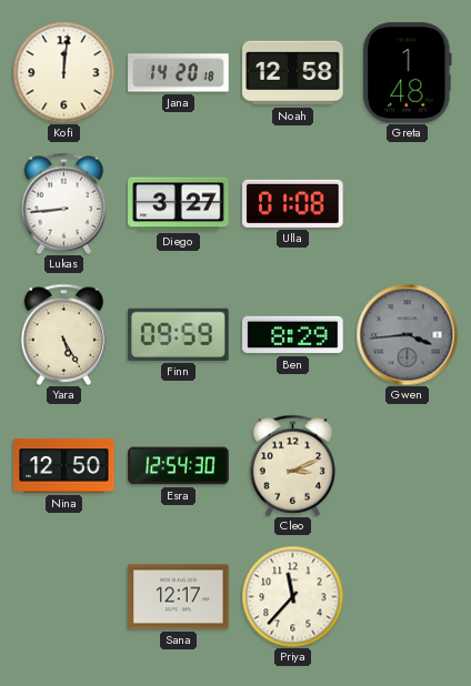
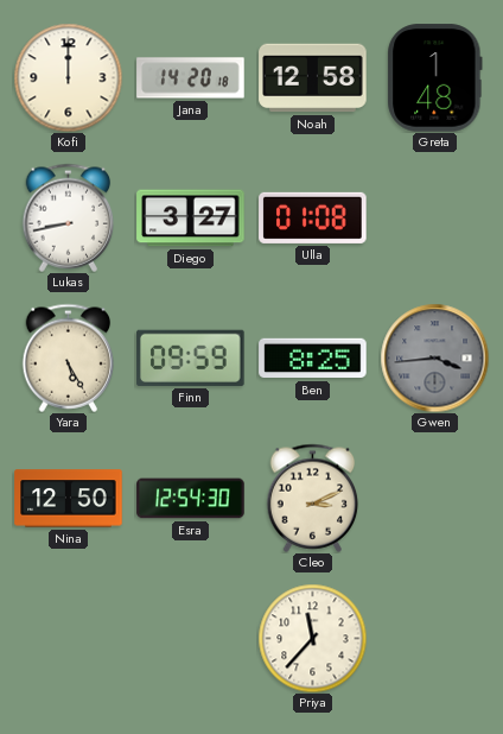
Kofi: 12:01 -> 12:00
Lukas: 8:44 -> 8:43
Ben: 8:29 -> 8:25
Sana: 12:17 -> none
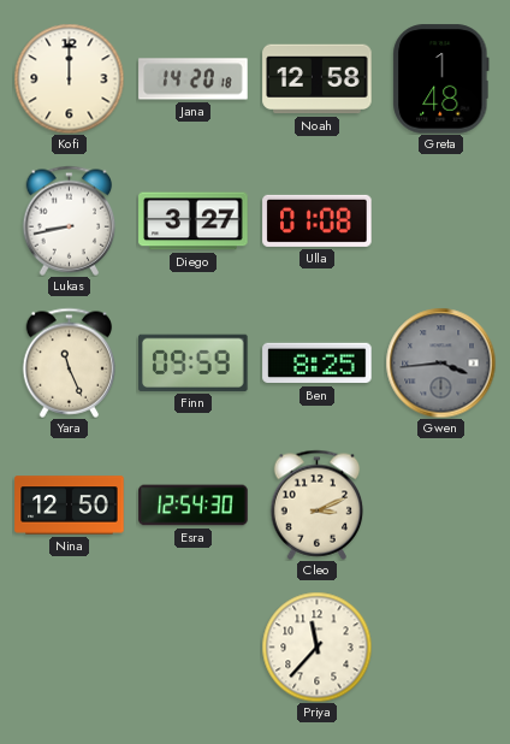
Yara: 5:25 -> 11:26
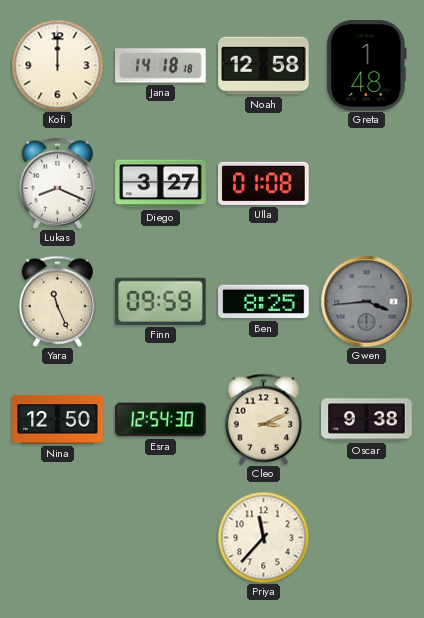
Jana: 14:20 -> 14:18
Lukas: 8:43 -> 8:19
Oscar: none -> 9:38
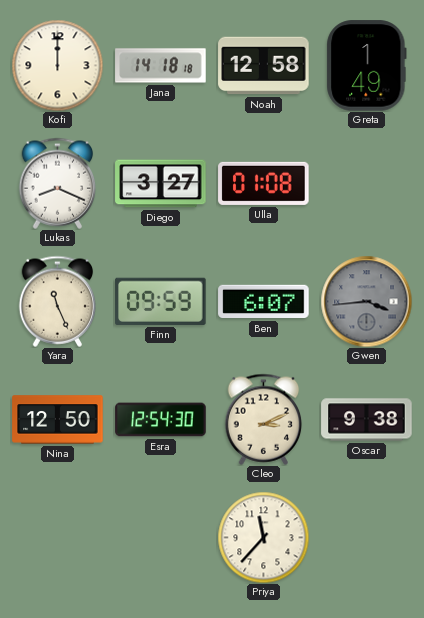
Greta: 1:48 -> 1:49
Ben: 8:25 -> 6:07
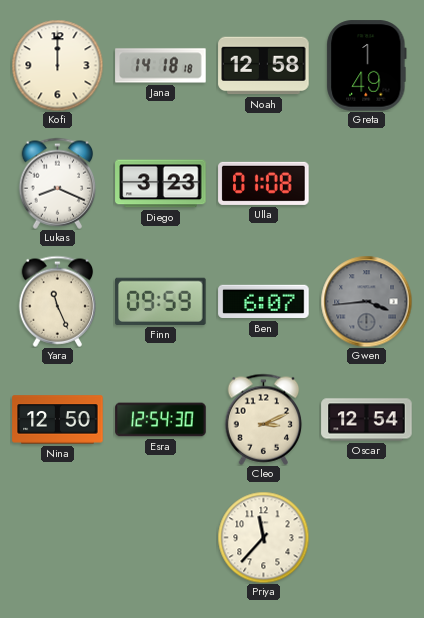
Diego: 3:27 -> 3:23
Oscar: 9:38 -> 12:54
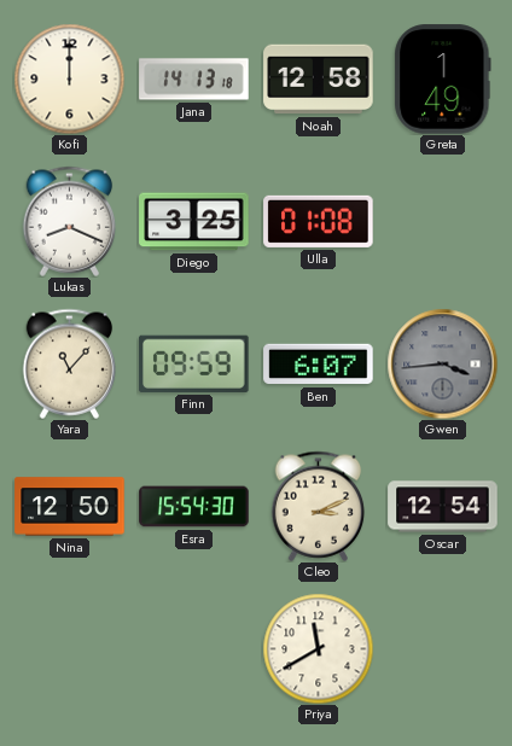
Jana: 14:18 -> 14:13
Diego: 3:23 -> 3:25
Yara: 11:26 -> 11:07
Esra: 12:54 -> 15:54
Priya: 11:37 -> 11:40
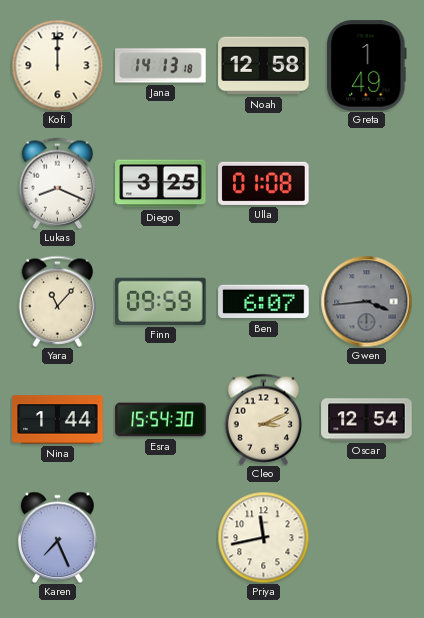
Nina: 12:50 -> 1:44
Karen: none -> 7:26
Priya: 11:40 -> 11:43
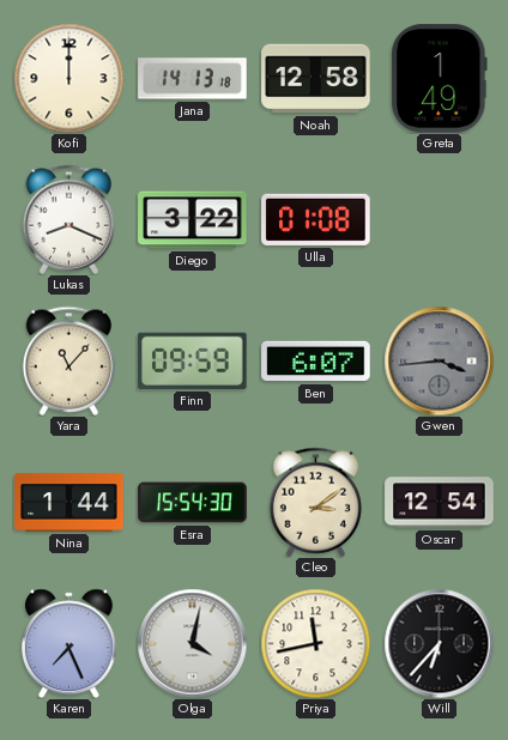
Diego: 3:25 -> 3:22
Cleo: 3:11 -> 3:09
Olga: none -> 4:02
Will: none -> 6:37
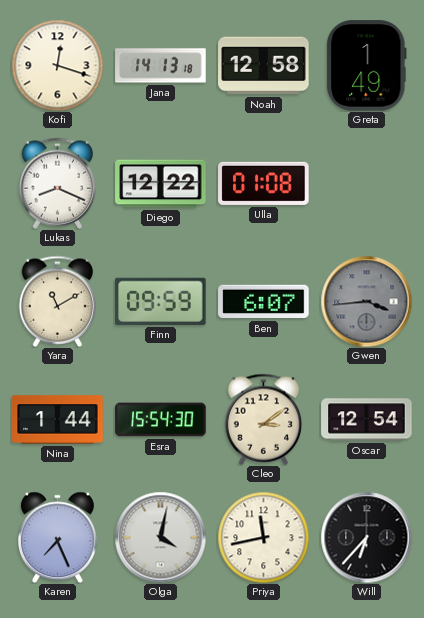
Kofi: 12:00 -> 12:18
Diego: 3:22 -> 12:22
Yara: 11:07 -> 11:10
